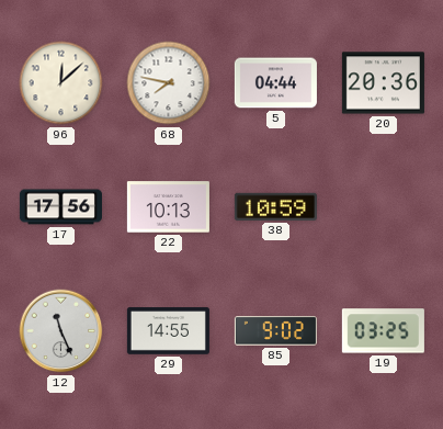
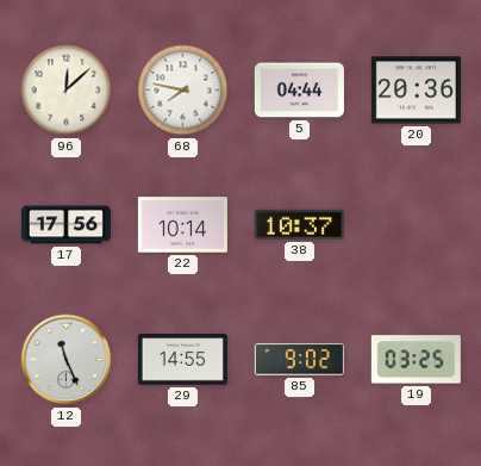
22: 10:13 -> 10:14
38: 10:59 -> 10:37
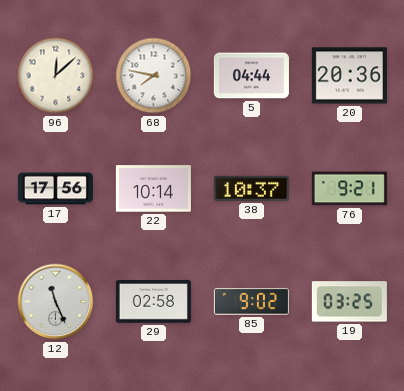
76: none -> 9:21
29: 14:55 -> 02:58
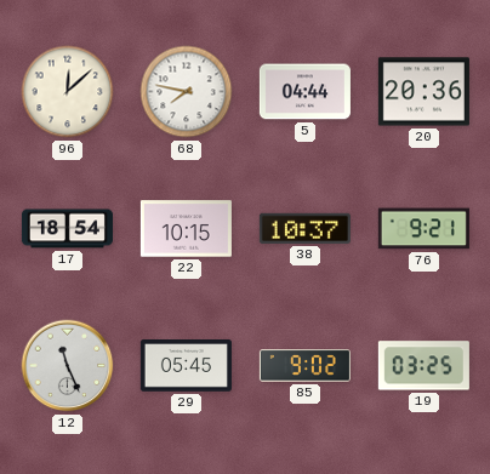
17: 17:56 -> 18:54
22: 10:14 -> 10:15
29: 02:58 -> 05:45
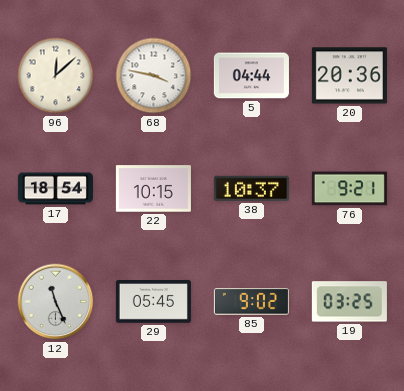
68: 7:47 -> 3:47
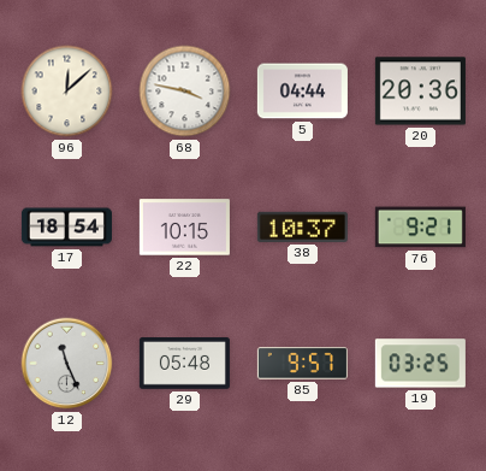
29: 05:45 -> 05:48
85: 9:02 -> 9:57
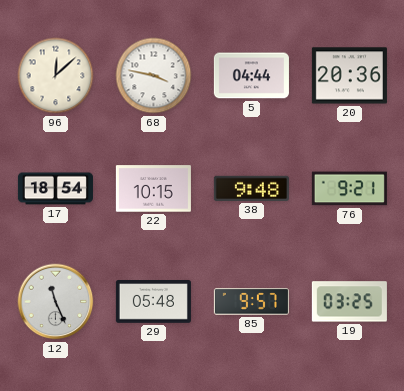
38: 10:37 -> 9:48
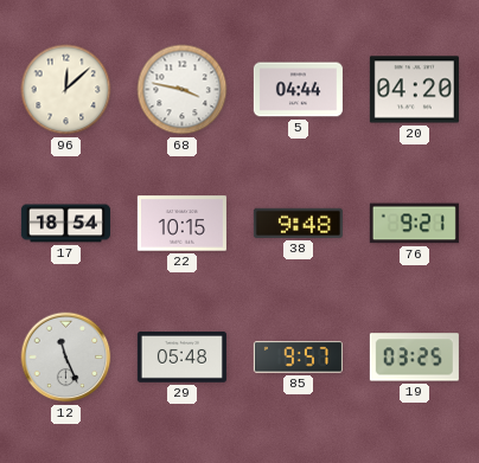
20: 20:36 -> 04:20
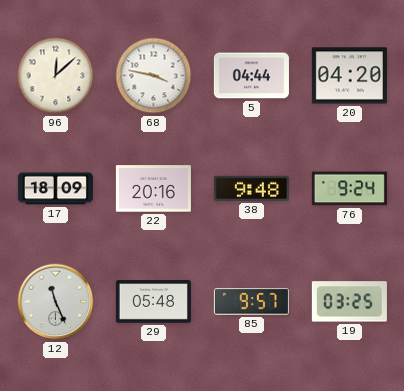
17: 18:54 -> 18:09
22: 10:15 -> 20:16
76: 9:21 -> 9:24
